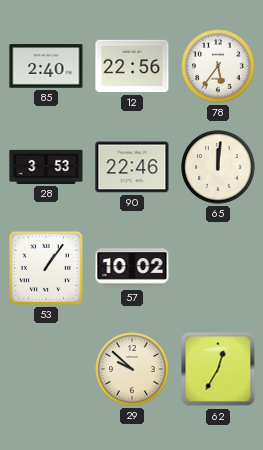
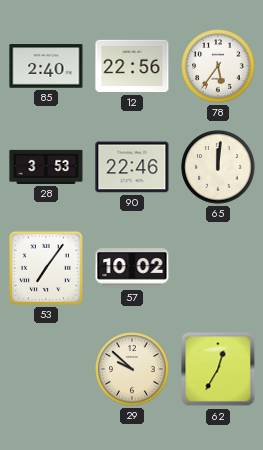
53: 1:06 -> 7:06
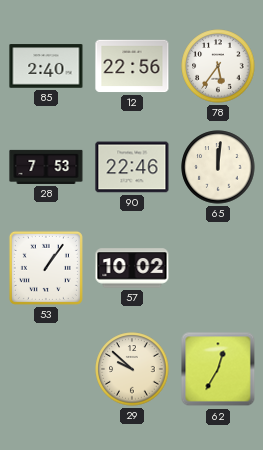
28: 3:53 -> 7:53
53: 7:06 -> 1:06
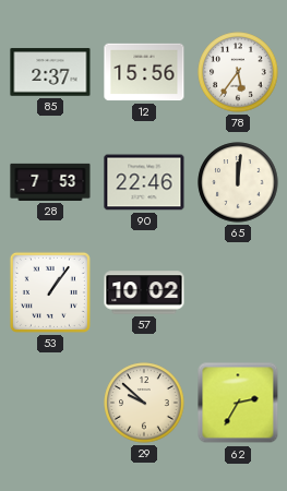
85: 2:40 -> 2:37
12: 22:56 -> 15:56
62: 12:35 -> 2:35
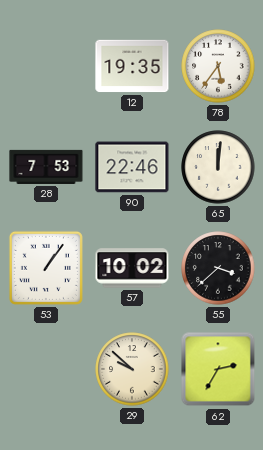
85: 2:37 -> none
12: 15:56 -> 19:35
55: none -> 3:38
